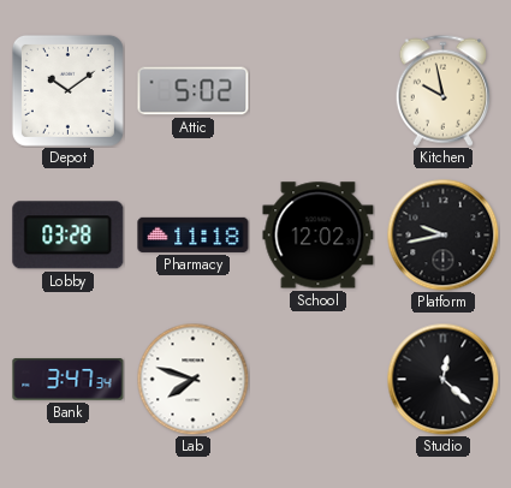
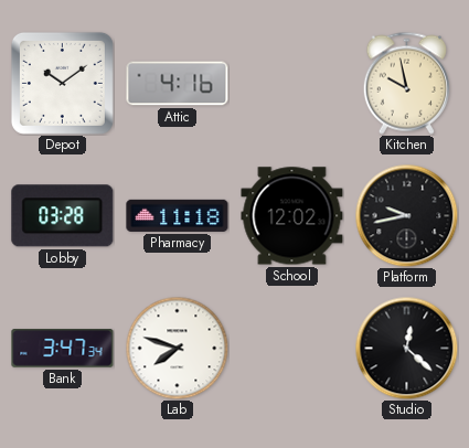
Attic: 5:02 -> 4:16
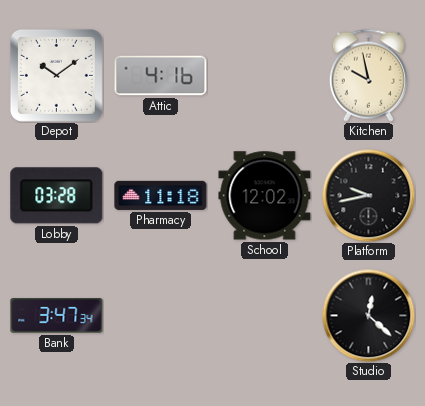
Lab: 7:48 -> none
